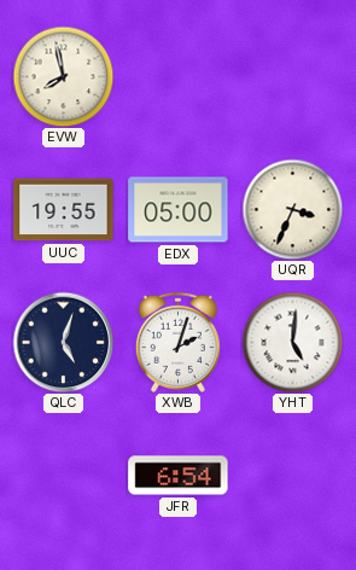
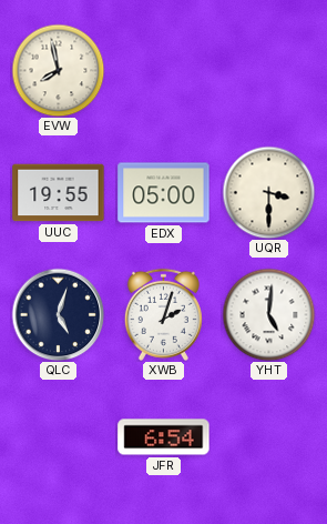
UQR: 3:34 -> 3:30
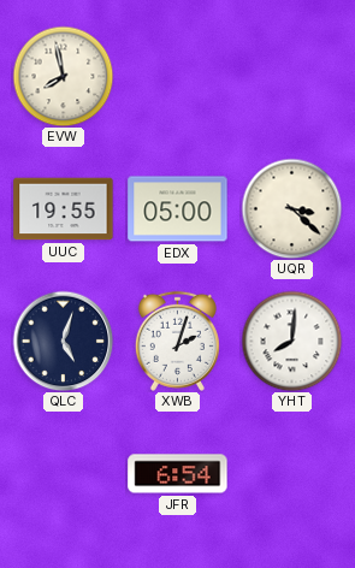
UQR: 3:30 -> 3:22
YHT: 5:01 -> 8:01
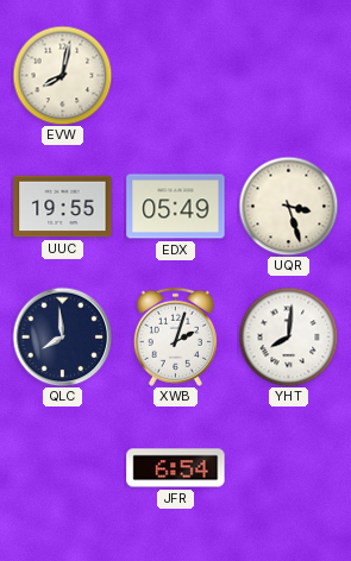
EVW: 7:58 -> 8:02
EDX: 05:00 -> 05:49
UQR: 3:22 -> 3:27
QLC: 5:03 -> 7:59
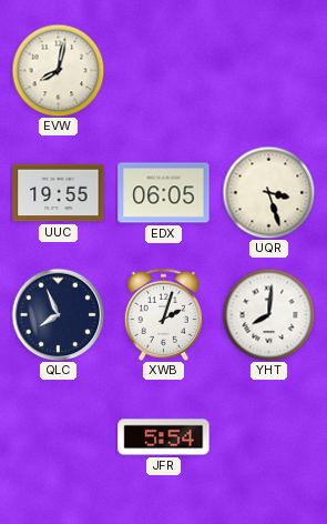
EDX: 05:49 -> 06:05
QLC: 7:59 -> 7:56
JFR: 6:54 -> 5:54
